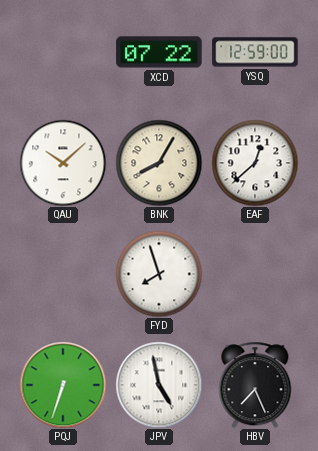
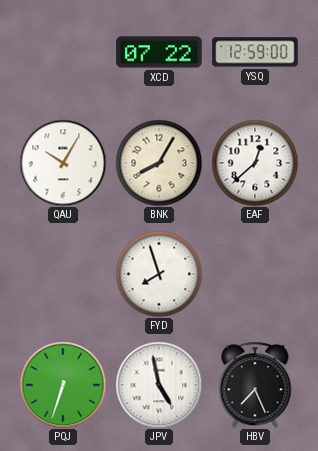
QAU: 10:08 -> 10:05
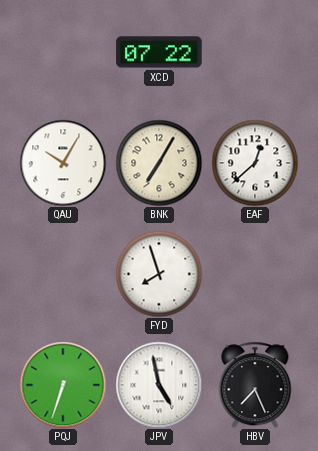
YSQ: 12:59 -> none
BNK: 8:05 -> 7:05
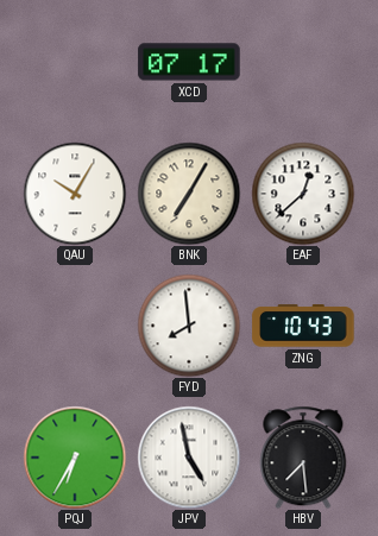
XCD: 07:22 -> 07:17
FYD: 7:57 -> 7:59
ZNG: none -> 10:43
PQJ: 6:33 -> 6:35
HBV: 7:26 -> 7:29
